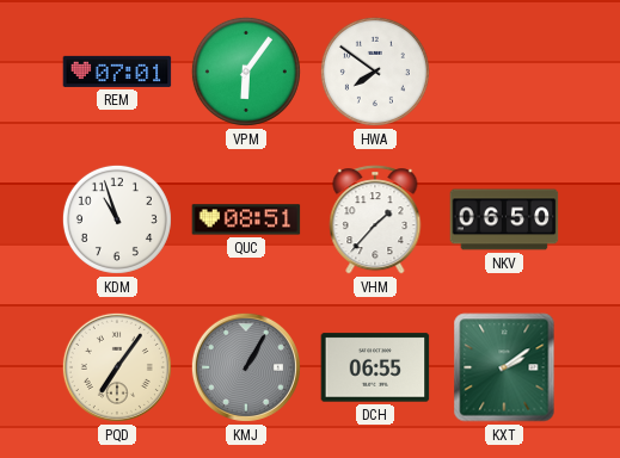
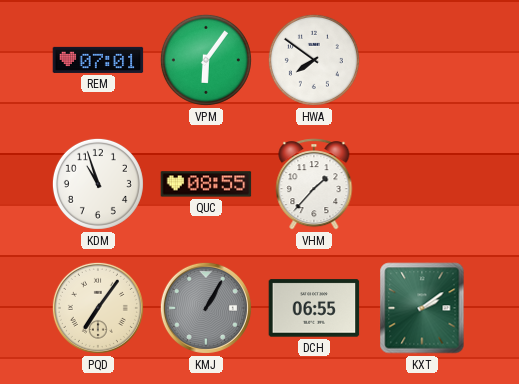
QUC: 08:51 -> 08:55
NKV: 06:50 -> none
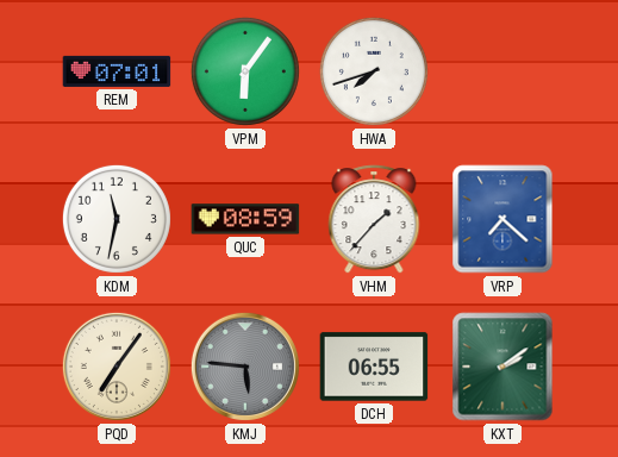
HWA: 7:51 -> 7:42
KDM: 10:57 -> 11:32
QUC: 08:55 -> 08:59
VRP: none -> 7:22
KMJ: 1:05 -> 5:46
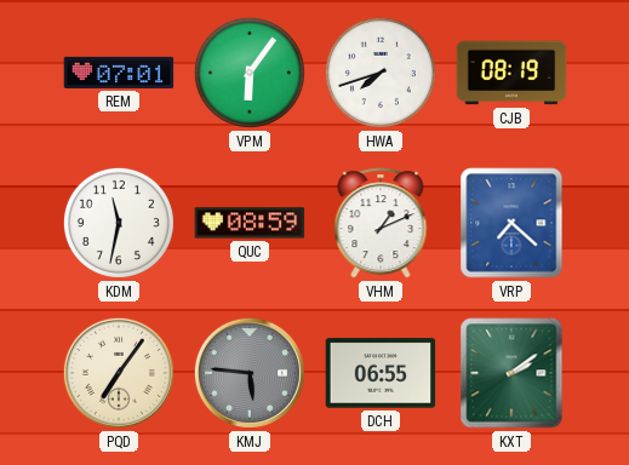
CJB: none -> 08:19
VHM: 1:37 -> 1:11
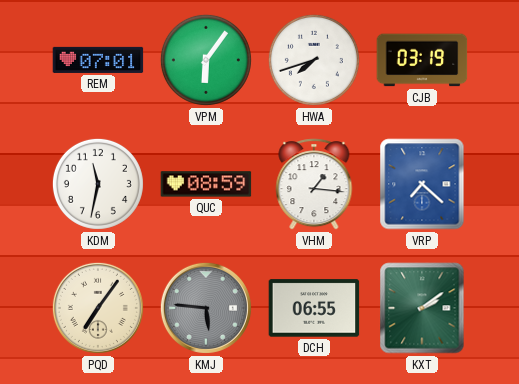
CJB: 08:19 -> 03:19
VHM: 1:11 -> 1:16
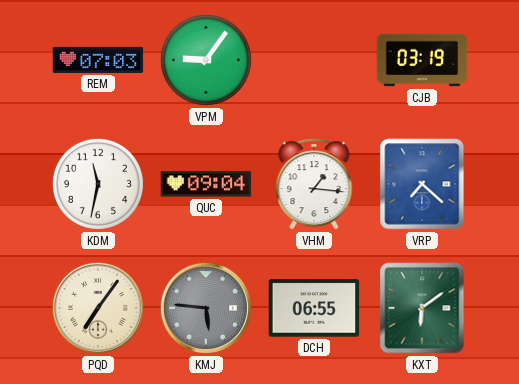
REM: 07:01 -> 07:03
VPM: 6:06 -> 9:06
HWA: 7:42 -> none
QUC: 08:59 -> 09:04
KXT: 2:09 -> 6:09
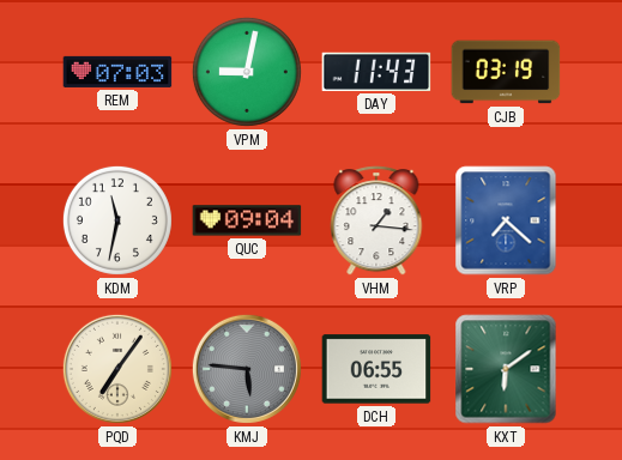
VPM: 9:06 -> 9:02
DAY: none -> 11:43
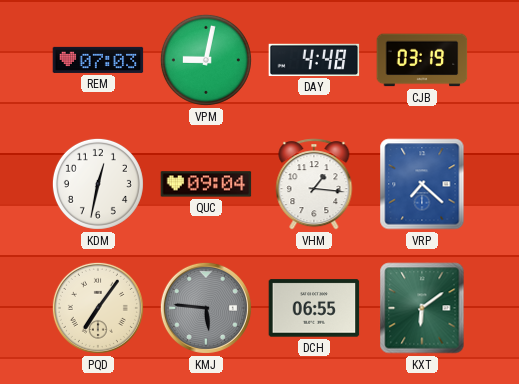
DAY: 11:43 -> 4:48
KDM: 11:32 -> 12:32
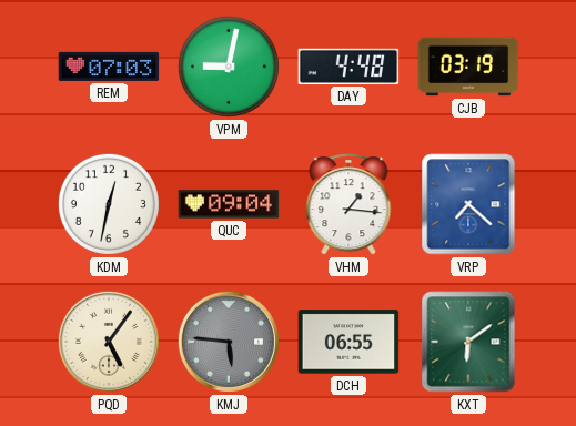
PQD: 7:06 -> 5:06
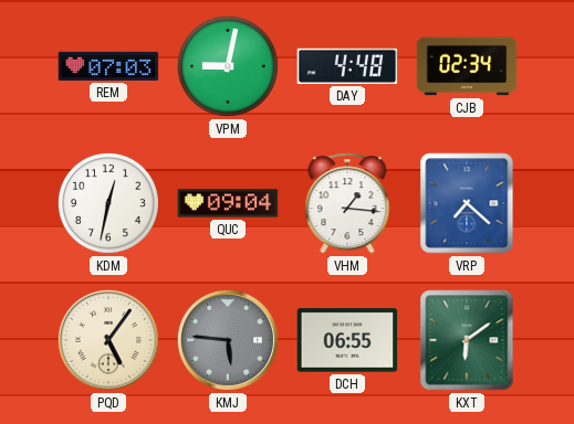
CJB: 03:19 -> 02:34
